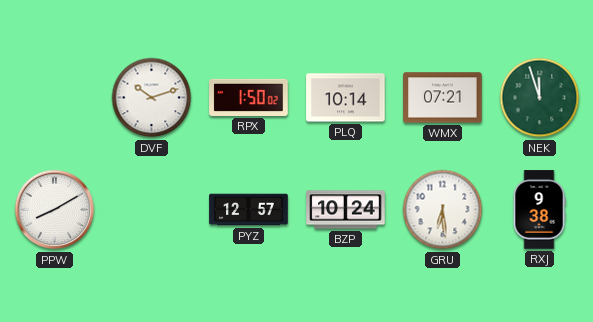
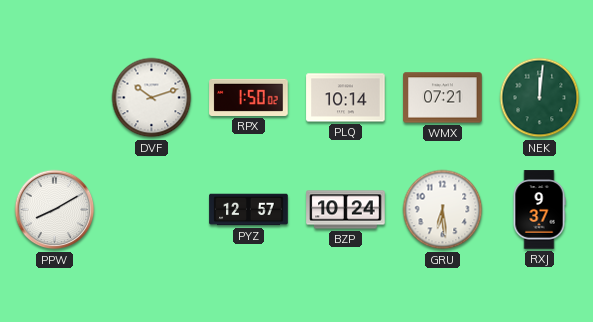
NEK: 11:57 -> 12:01
RXJ: 9:38 -> 9:37
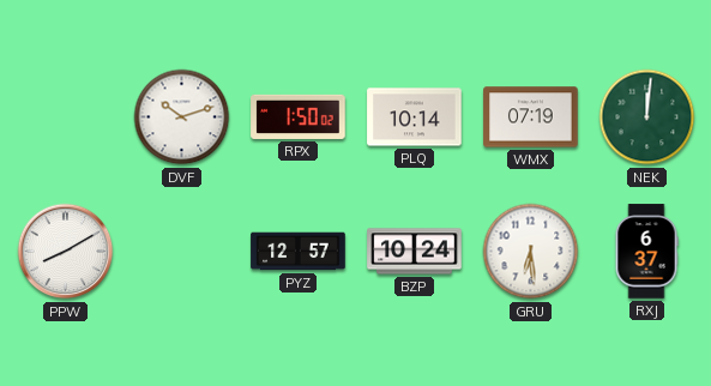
WMX: 07:21 -> 07:19
RXJ: 9:37 -> 6:37
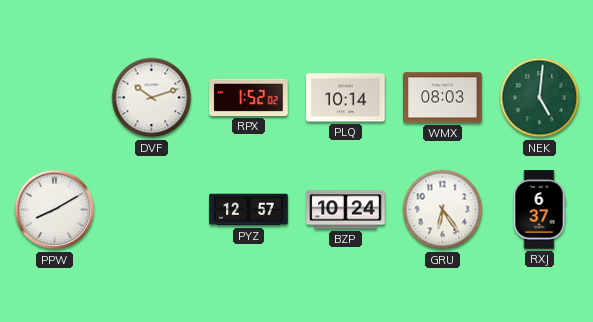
RPX: 1:50 -> 1:52
WMX: 07:19 -> 08:03
NEK: 12:01 -> 5:01
GRU: 6:29 -> 6:24
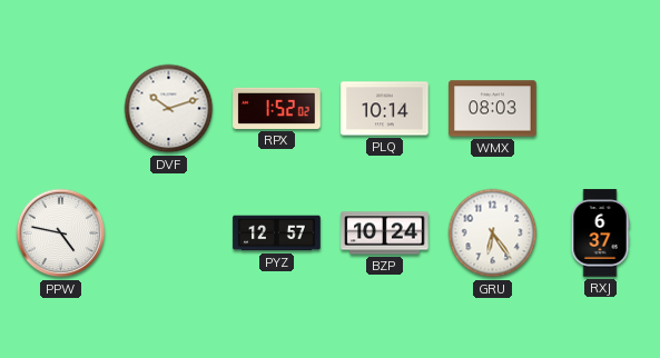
NEK: 5:01 -> none
PPW: 8:10 -> 4:47
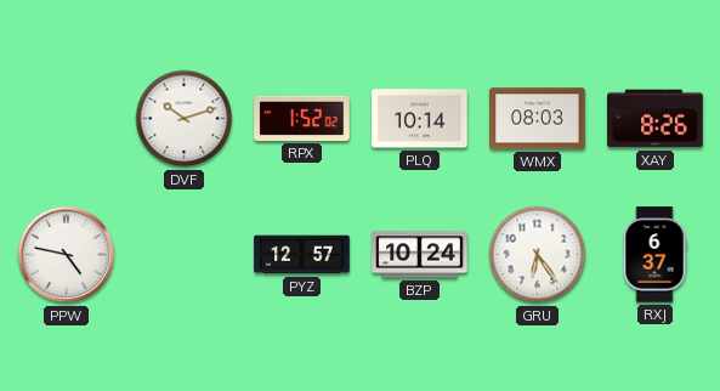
XAY: none -> 8:26
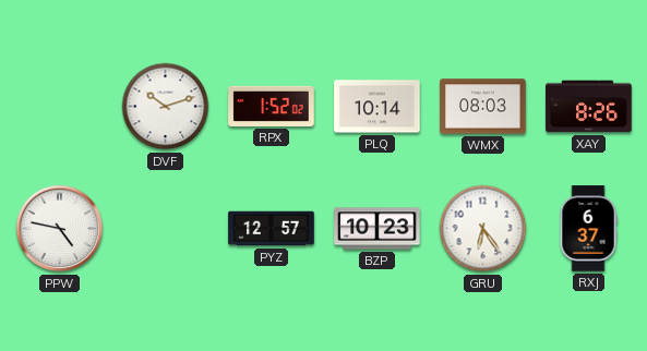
BZP: 10:24 -> 10:23
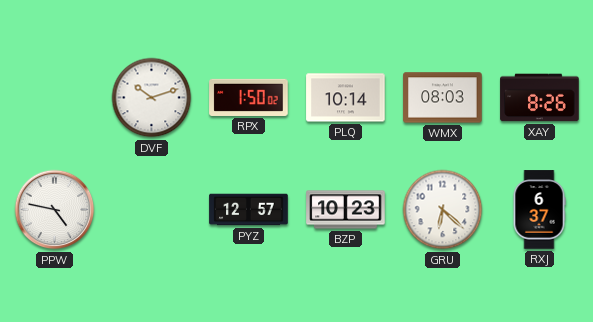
RPX: 1:52 -> 1:50
GRU: 6:24 -> 6:22
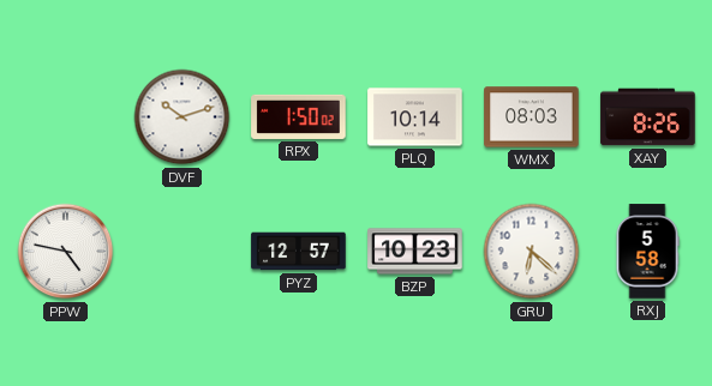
RXJ: 6:37 -> 5:58
